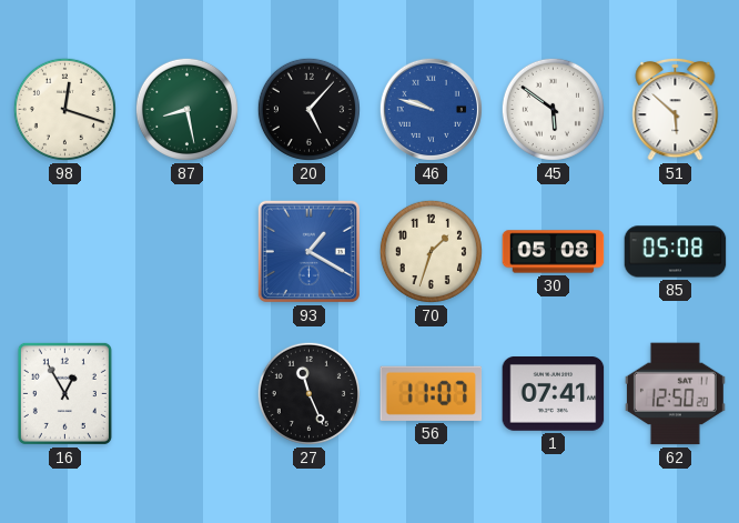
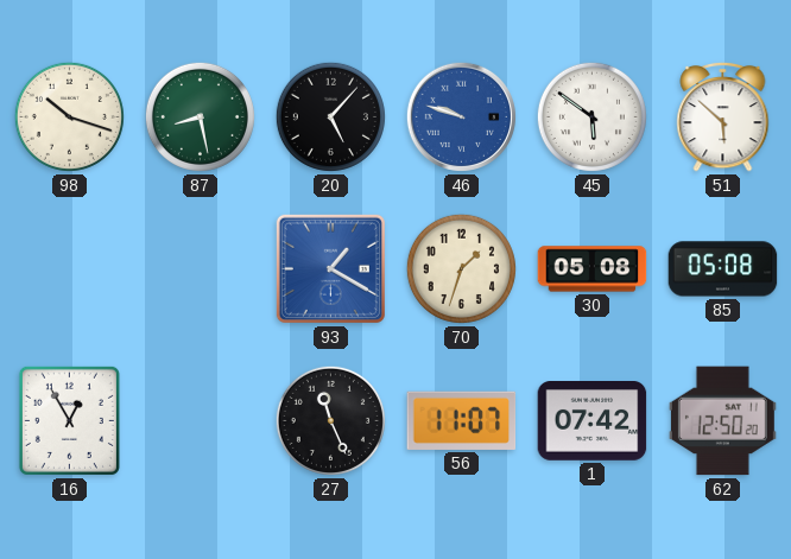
98: 12:18 -> 10:18
1: 07:41 -> 07:42
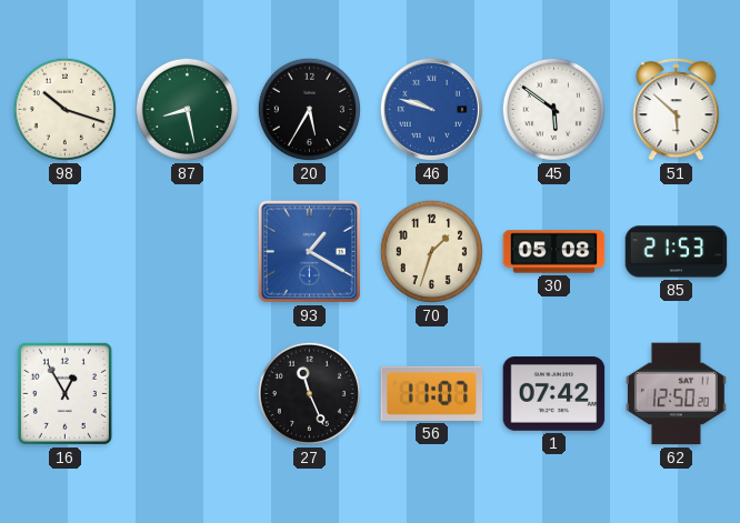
20: 5:07 -> 5:35
85: 05:08 -> 21:53
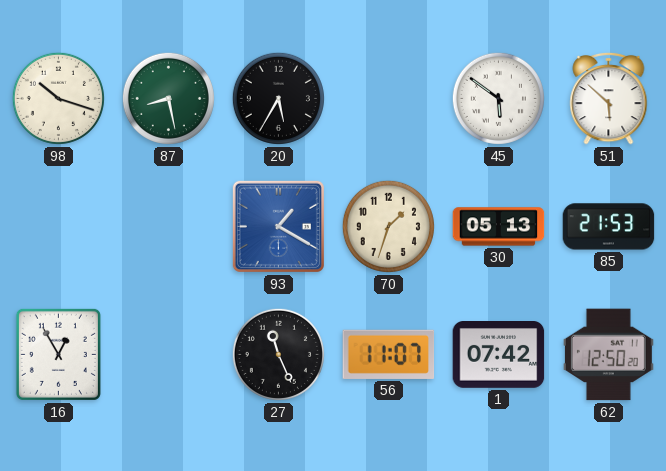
46: 9:48 -> none
30: 05:08 -> 05:13
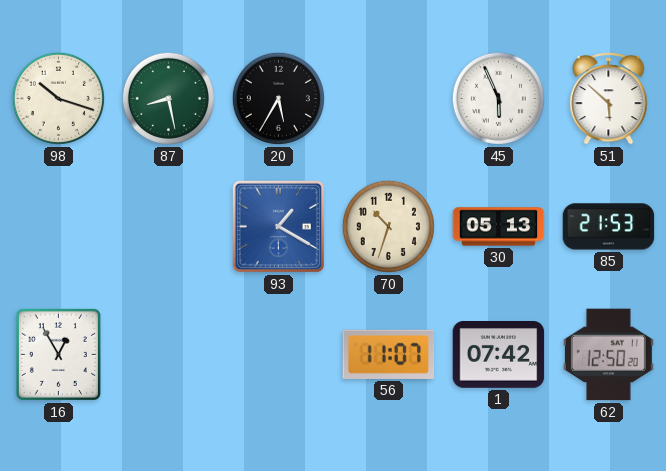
45: 5:51 -> 5:56
70: 1:33 -> 10:33
27: 11:26 -> none
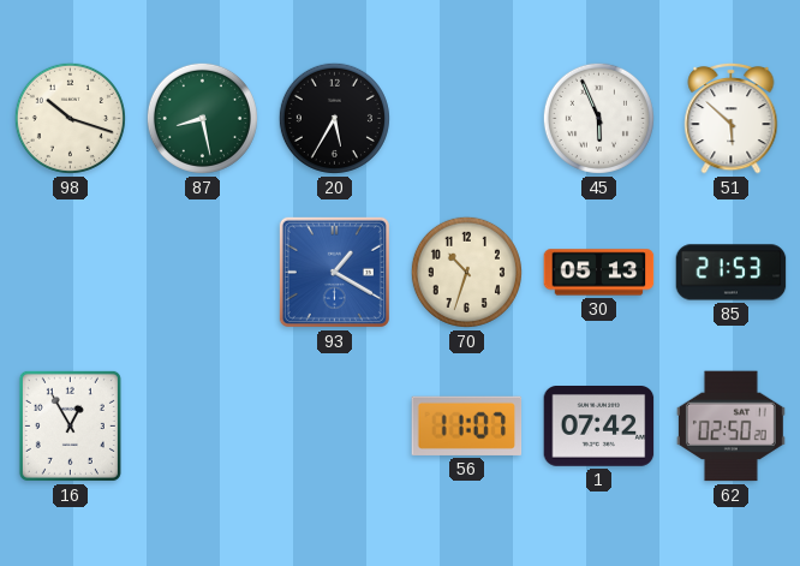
62: 12:50 -> 02:50
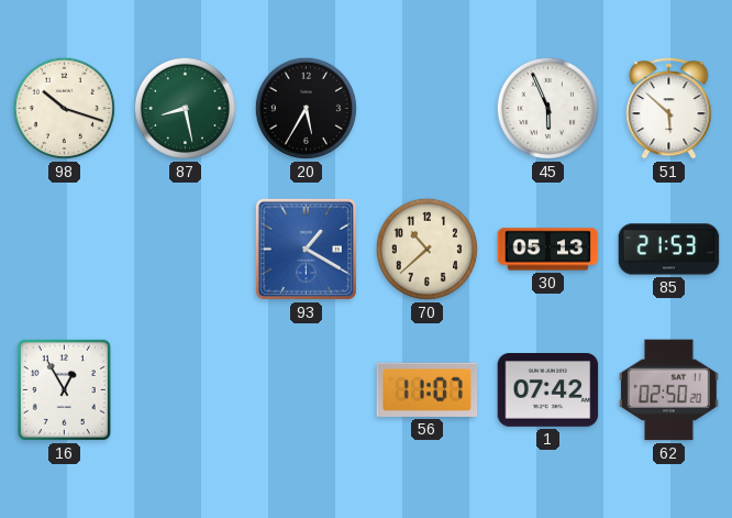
70: 10:33 -> 10:38
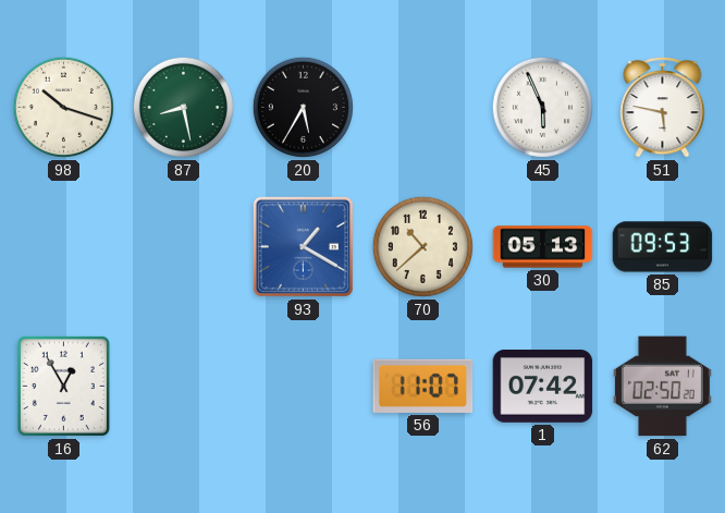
51: 5:52 -> 5:47
85: 21:53 -> 09:53
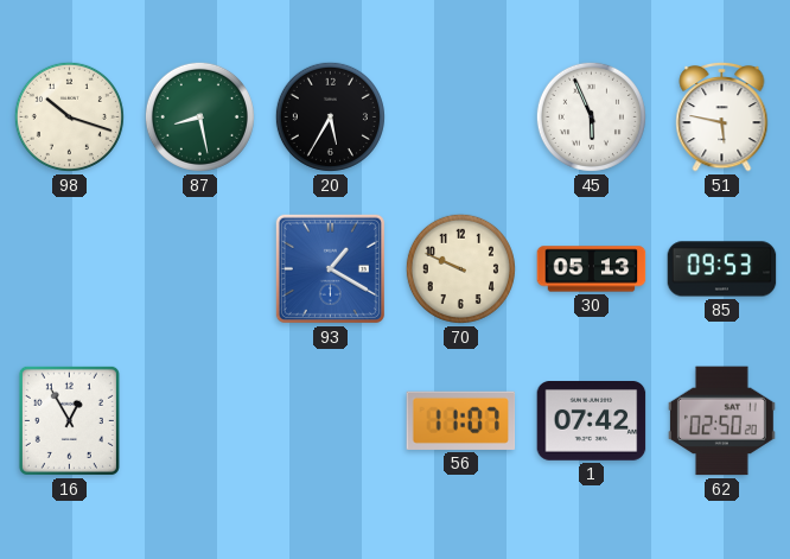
70: 10:38 -> 9:49
